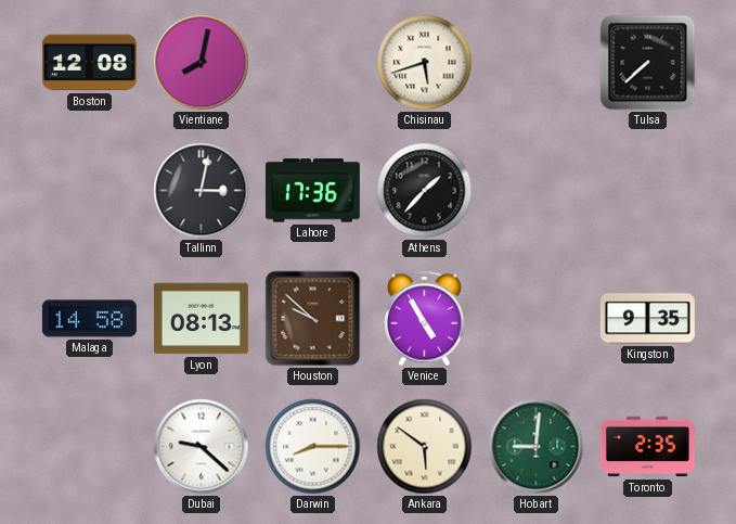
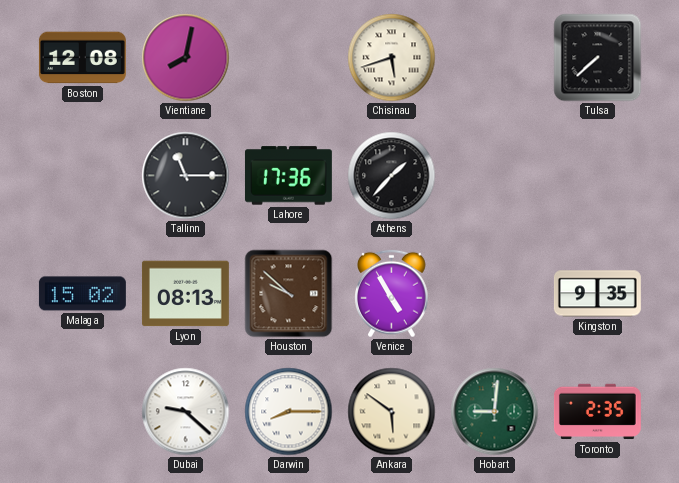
Tallinn: 3:02 -> 11:15
Malaga: 14:58 -> 15:02
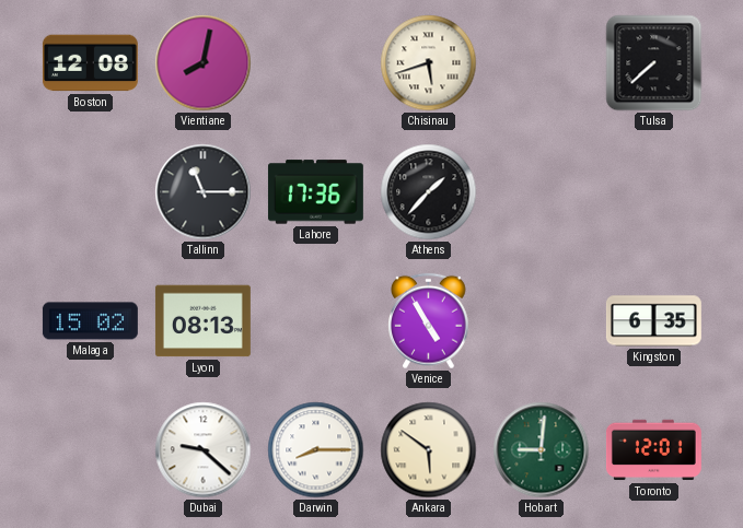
Houston: 9:52 -> none
Kingston: 9:35 -> 6:35
Toronto: 2:35 -> 12:01
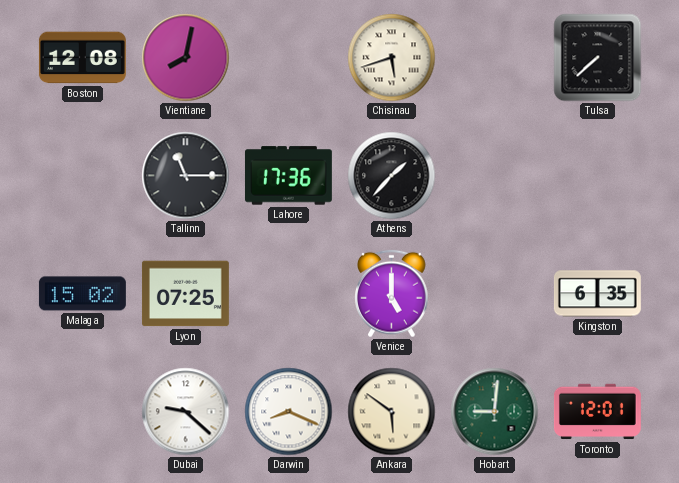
Lyon: 08:13 -> 07:25
Venice: 4:55 -> 5:00
Darwin: 8:15 -> 8:19
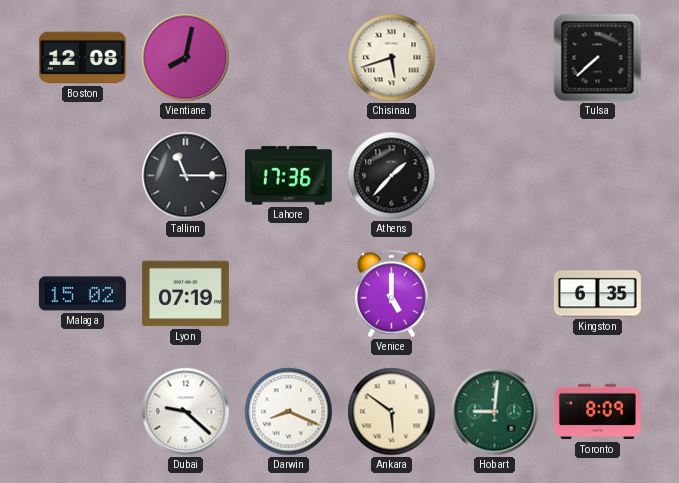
Lyon: 07:25 -> 07:19
Toronto: 12:01 -> 8:09
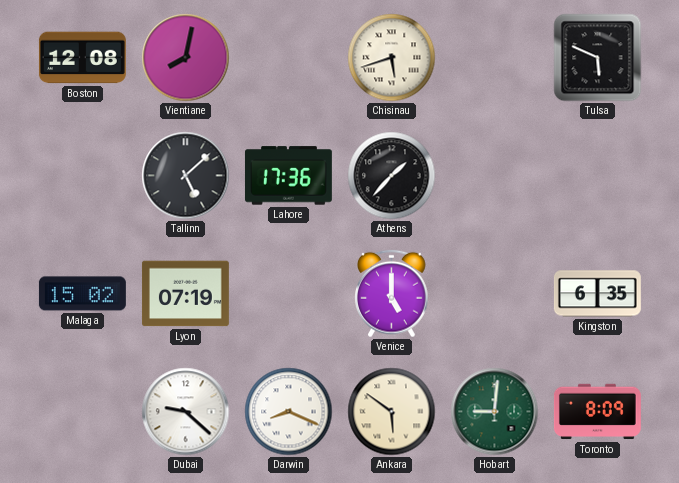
Tulsa: 7:38 -> 5:49
Tallinn: 11:15 -> 5:08
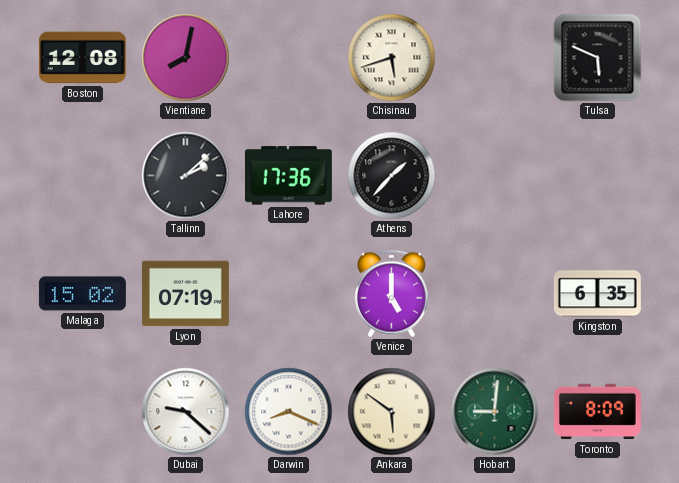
Tallinn: 5:08 -> 2:08
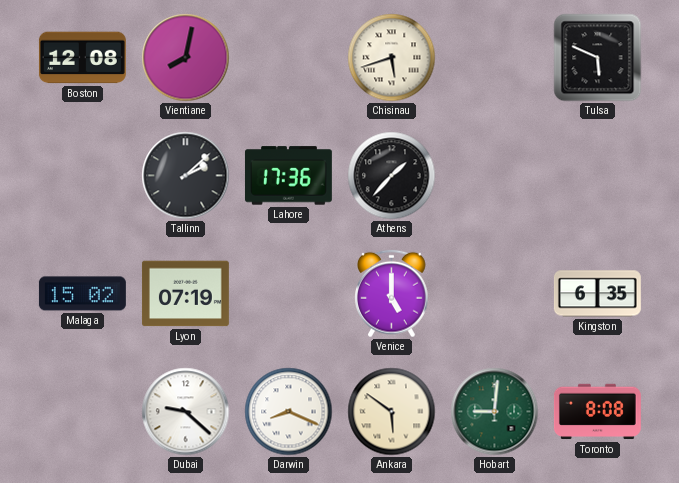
Toronto: 8:09 -> 8:08
